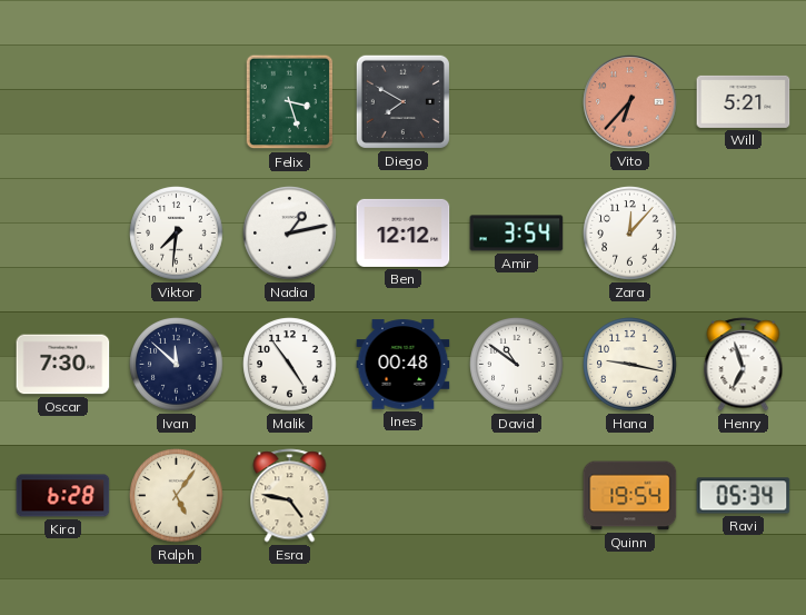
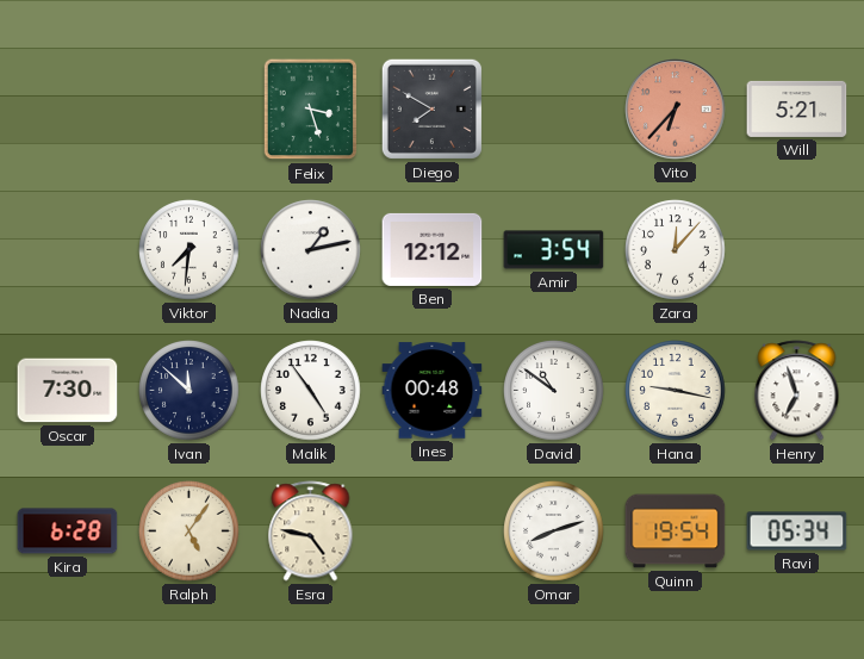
Omar: none -> 8:12
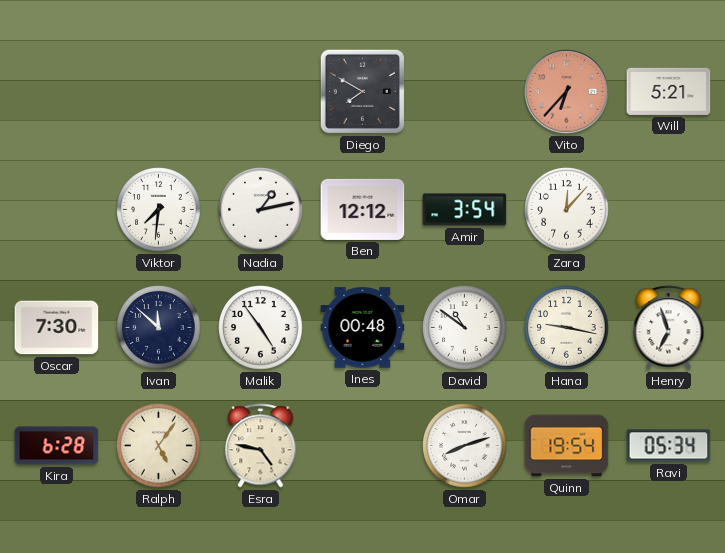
Felix: 3:27 -> none
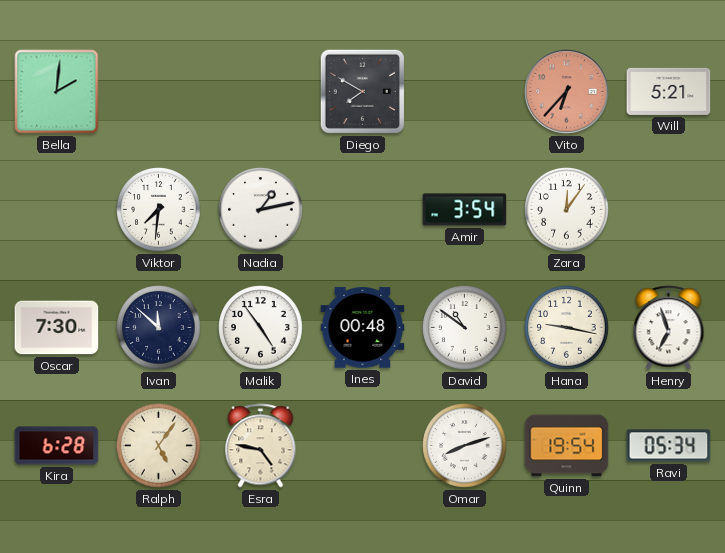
Bella: none -> 2:01
Ben: 12:12 -> none
Zara: 12:07 -> 12:06
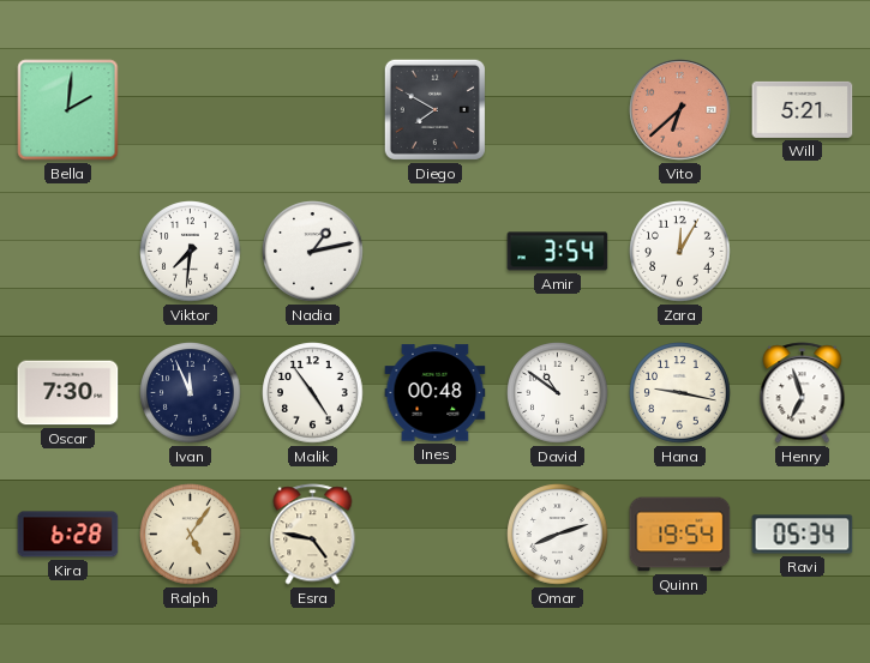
Vito: 6:37 -> 6:38
Zara: 12:06 -> 12:05
Ivan: 11:52 -> 11:56
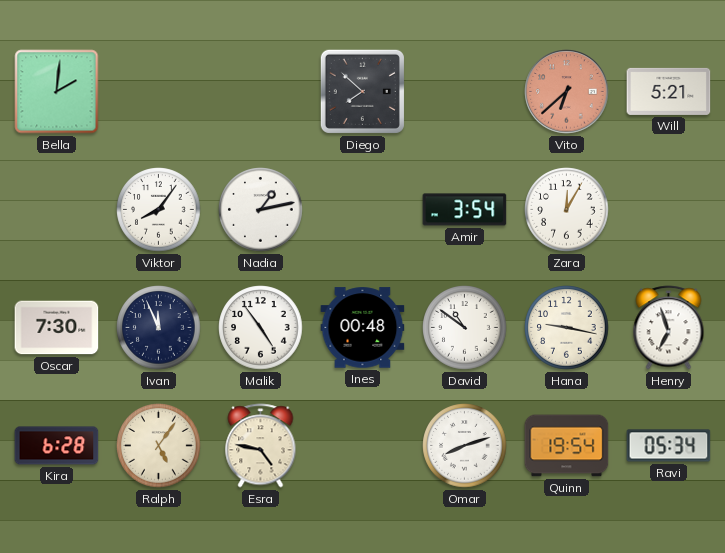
Diego: 7:50 -> 7:52
Viktor: 7:31 -> 8:06
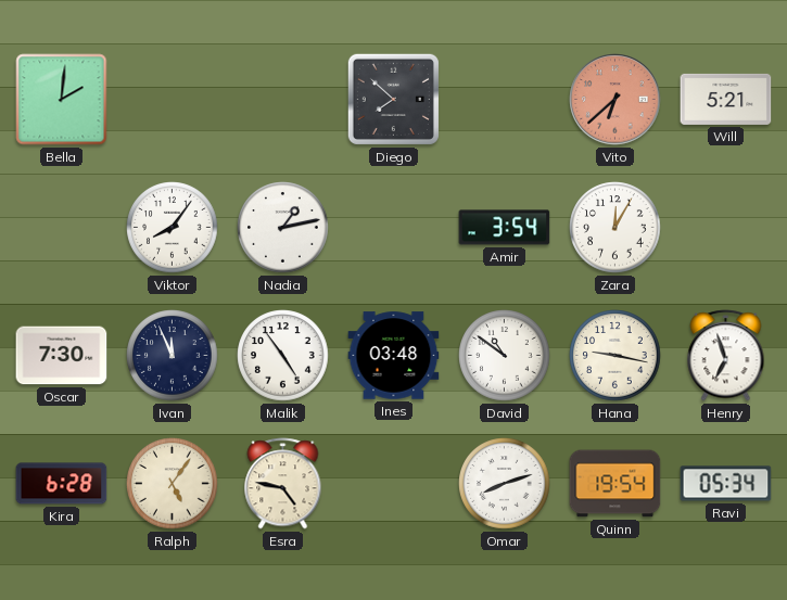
Ines: 00:48 -> 03:48
